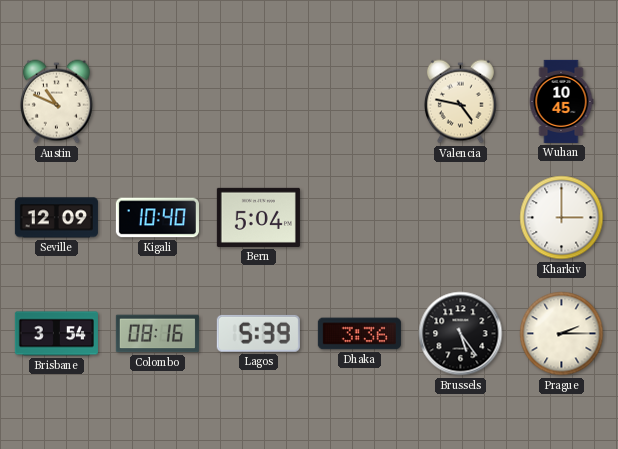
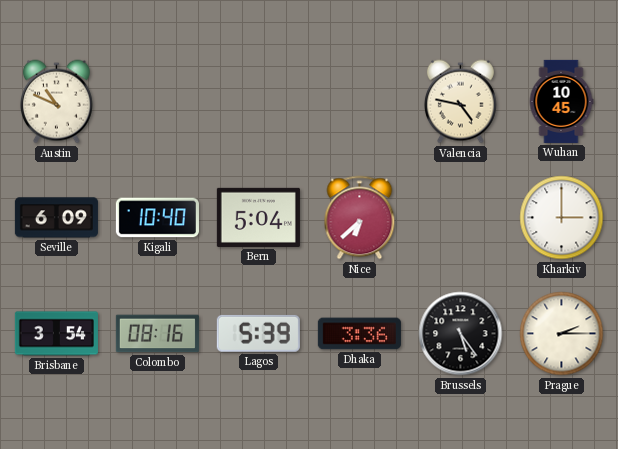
Seville: 12:09 -> 6:09
Nice: none -> 6:38
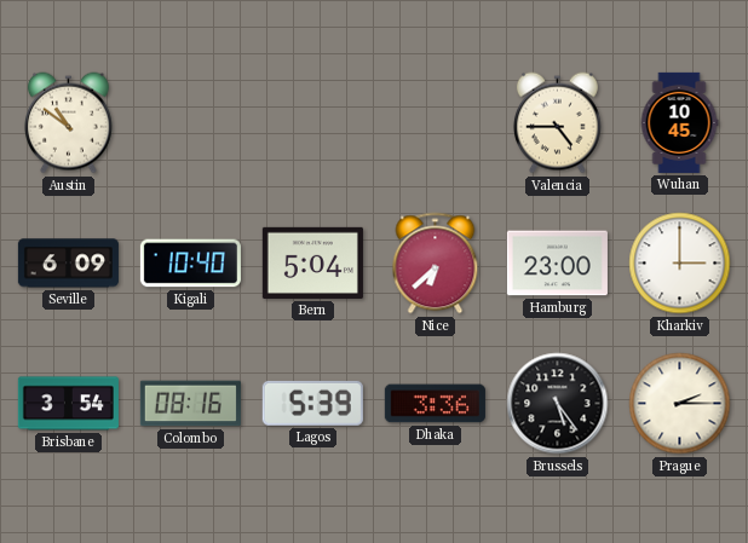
Austin: 10:49 -> 10:51
Valencia: 4:47 -> 4:45
Hamburg: none -> 23:00
